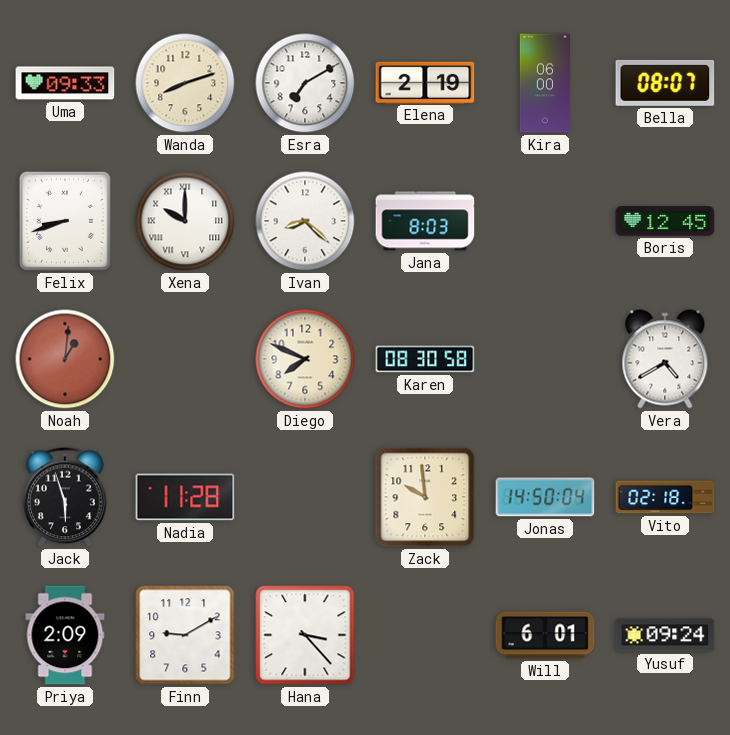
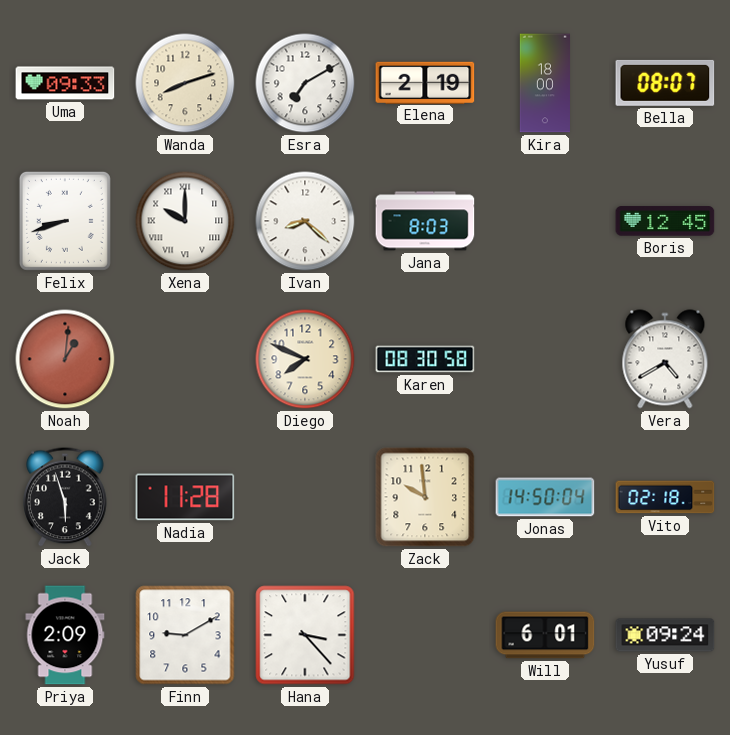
Kira: 06:00 -> 18:00
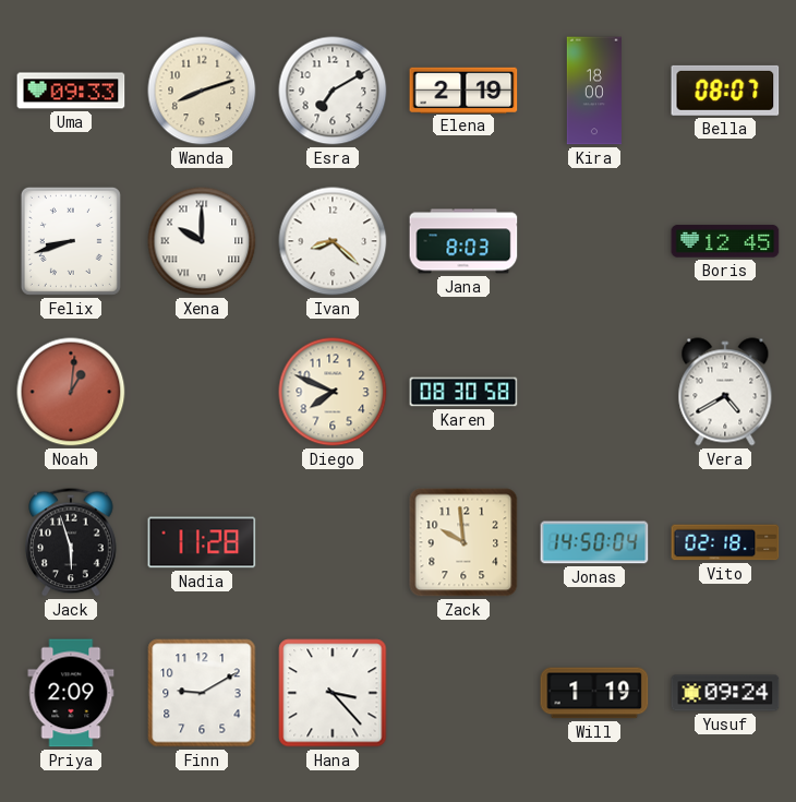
Will: 6:01 -> 1:19
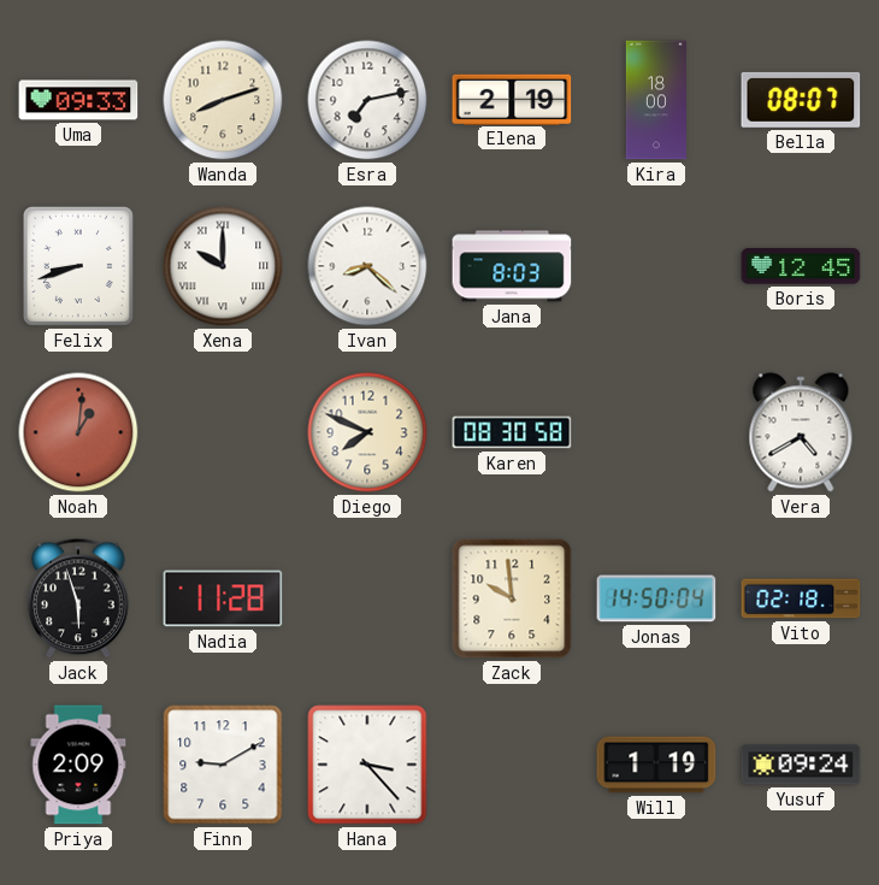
Esra: 7:10 -> 7:13
